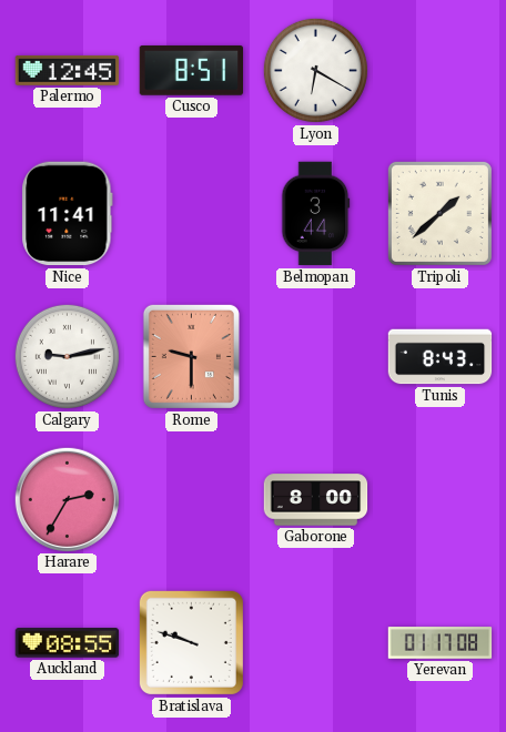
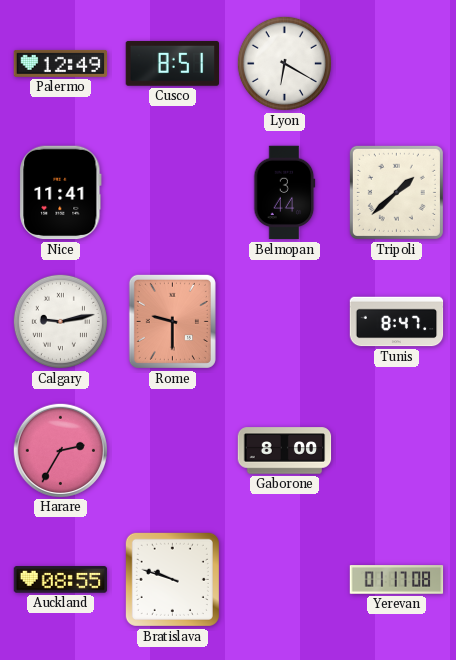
Palermo: 12:45 -> 12:49
Tunis: 8:43 -> 8:47
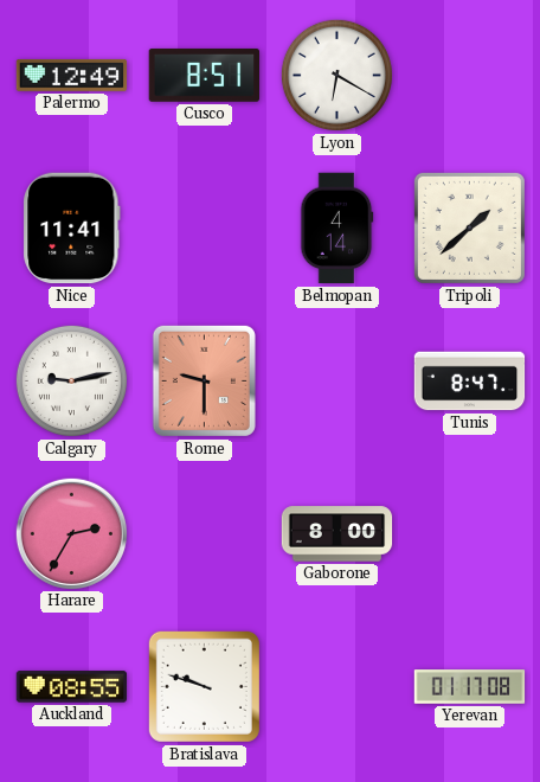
Belmopan: 3:44 -> 4:14
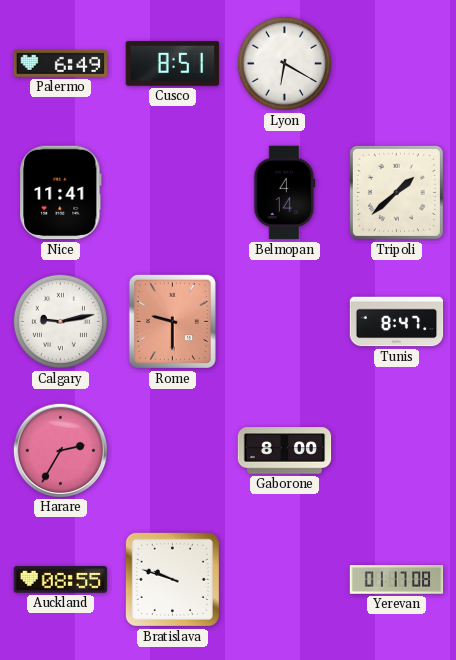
Palermo: 12:49 -> 6:49
